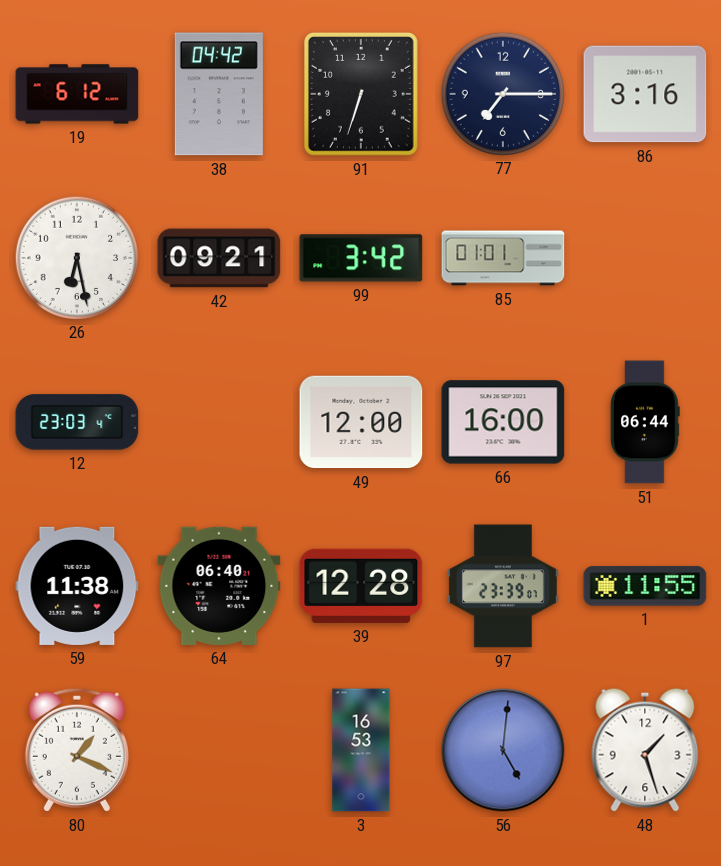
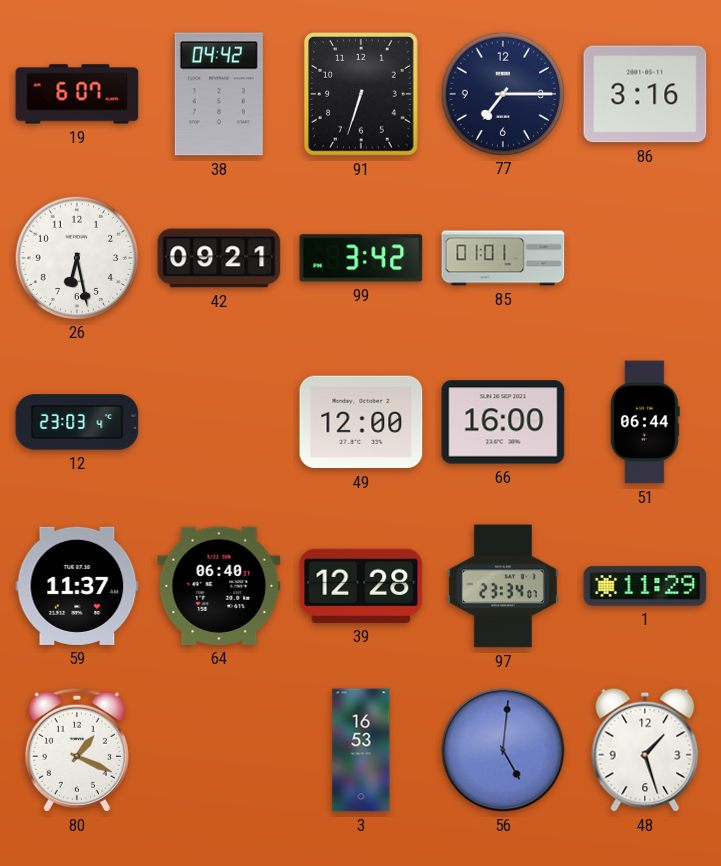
19: 6:12 -> 6:07
59: 11:38 -> 11:37
97: 23:39 -> 23:34
1: 11:55 -> 11:29
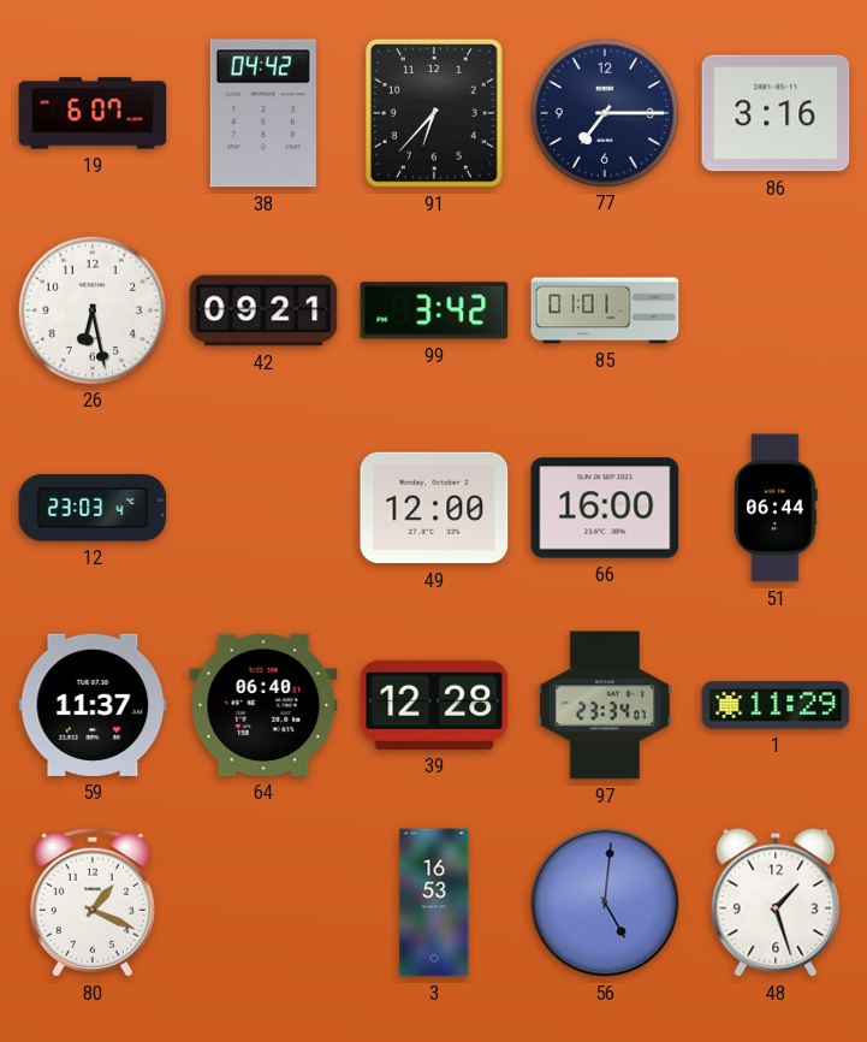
91: 6:33 -> 6:37
